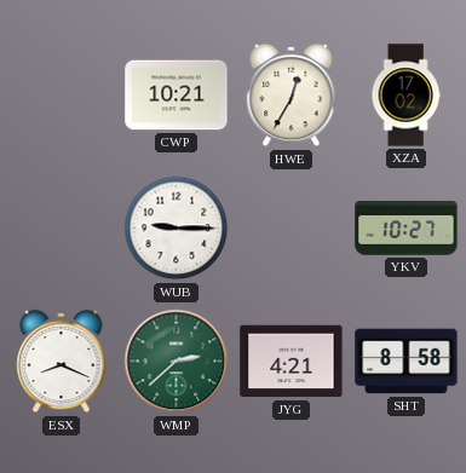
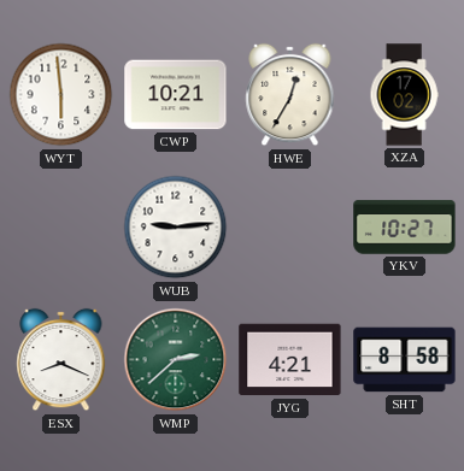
WYT: none -> 5:59
WUB: 9:15 -> 9:14
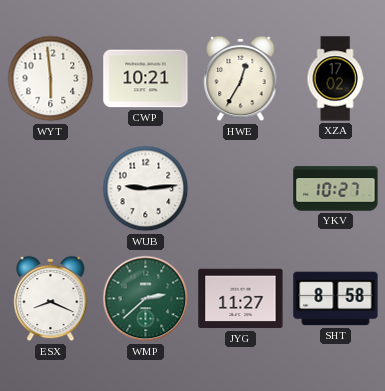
JYG: 4:21 -> 11:27
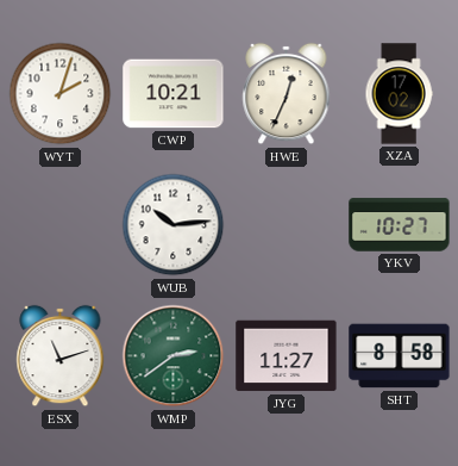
WYT: 5:59 -> 2:03
HWE: 12:35 -> 12:34
WUB: 9:14 -> 10:14
ESX: 8:19 -> 11:12
WMP: 2:38 -> 2:39
